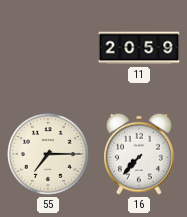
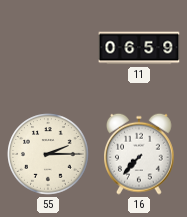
11: 20:59 -> 06:59
55: 7:15 -> 2:15
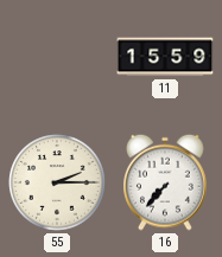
11: 06:59 -> 15:59
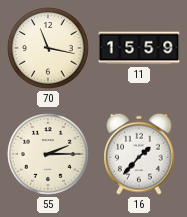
70: none -> 11:17
16: 7:37 -> 1:37
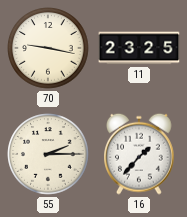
70: 11:17 -> 9:17
11: 15:59 -> 23:25
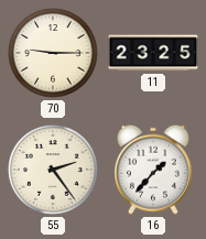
70: 9:17 -> 9:15
55: 2:15 -> 2:24
